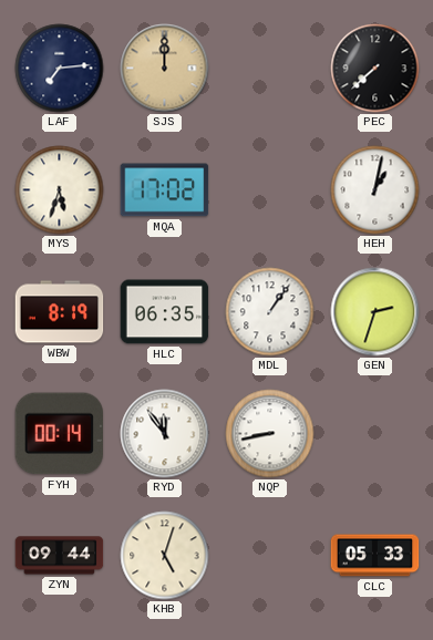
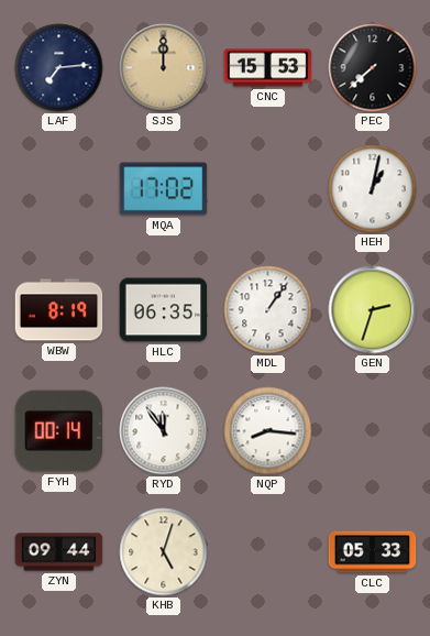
CNC: none -> 15:53
MYS: 5:33 -> none
NQP: 8:43 -> 8:16
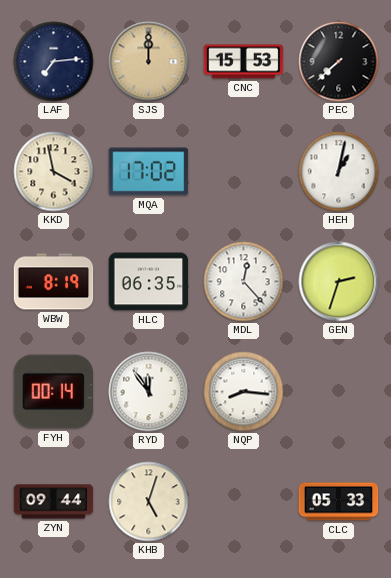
KKD: none -> 3:58
MDL: 1:06 -> 12:23
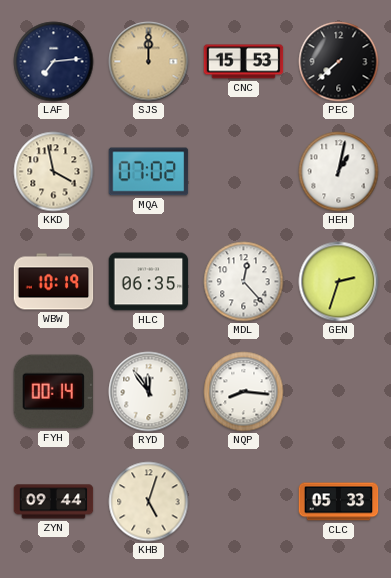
MQA: 17:02 -> 07:02
WBW: 8:19 -> 10:19
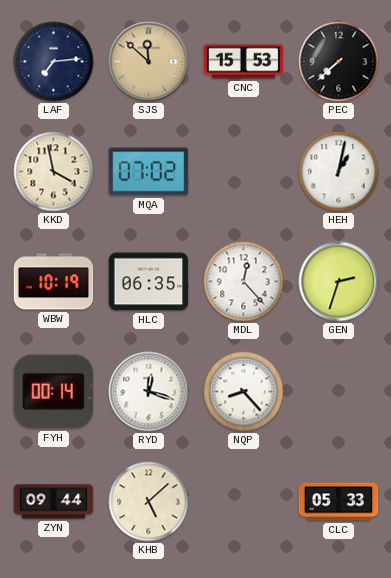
SJS: 12:00 -> 11:52
RYD: 11:54 -> 12:18
NQP: 8:16 -> 8:23
KHB: 5:03 -> 5:08
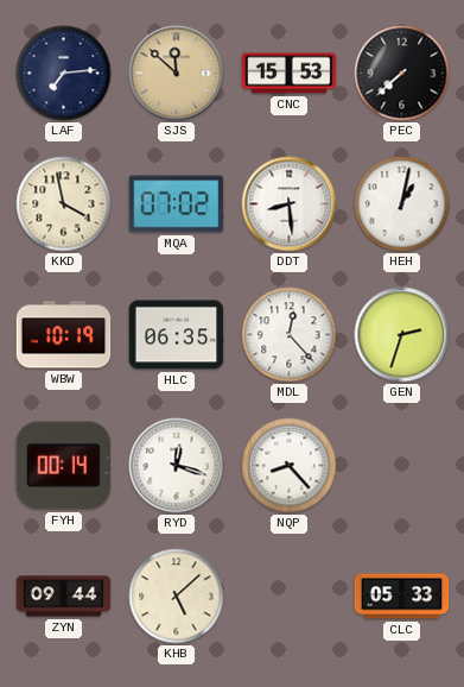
DDT: none -> 8:29
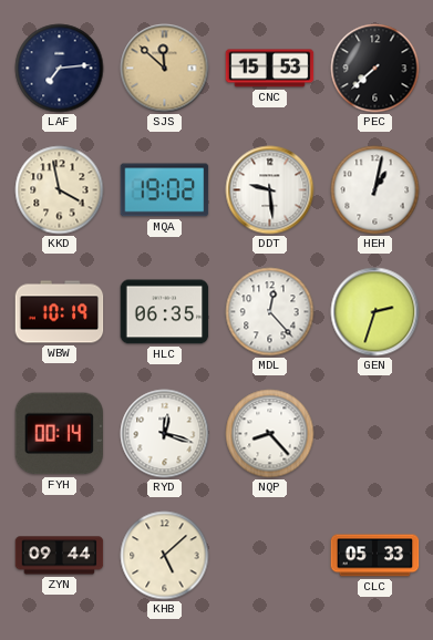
MQA: 07:02 -> 19:02
DDT: 8:29 -> 9:29
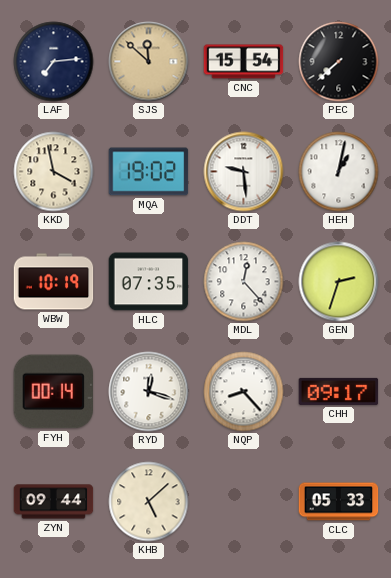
CNC: 15:53 -> 15:54
HLC: 06:35 -> 07:35
CHH: none -> 09:17
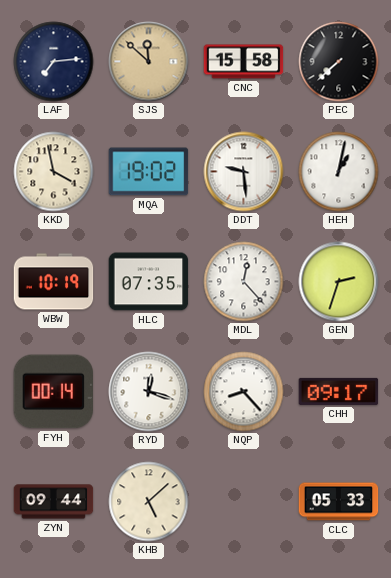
CNC: 15:54 -> 15:58
